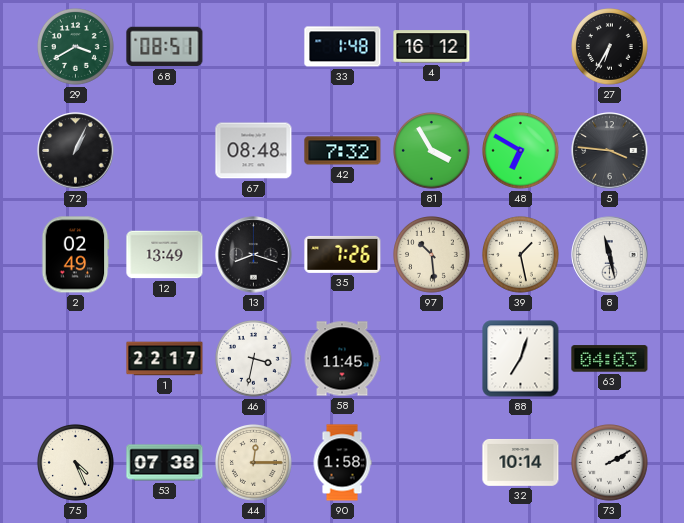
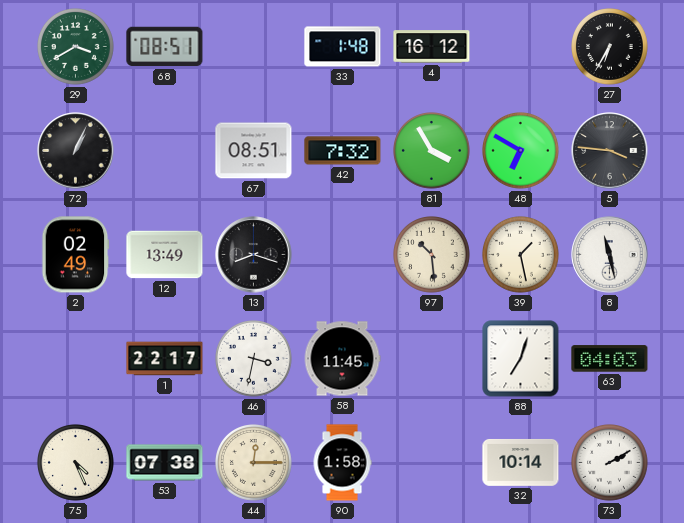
67: 08:48 -> 08:51
35: 7:26 -> none
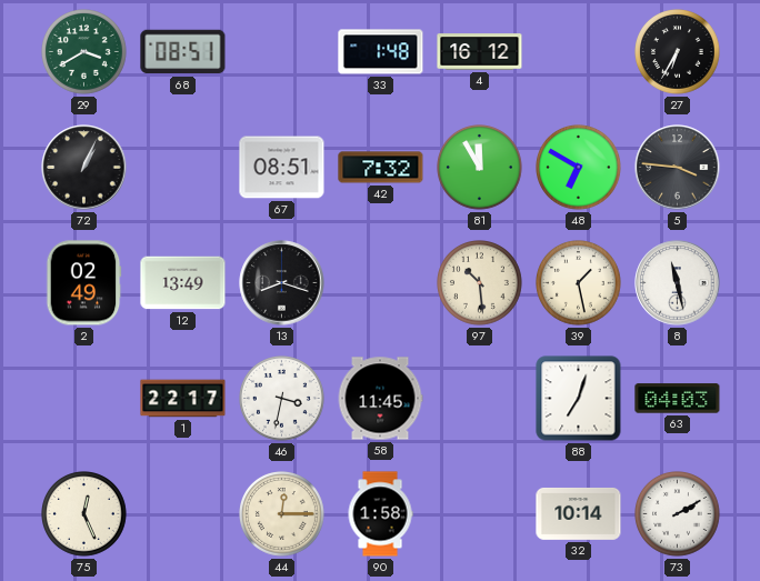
81: 3:55 -> 11:55
75: 4:26 -> 12:26
53: 07:38 -> none
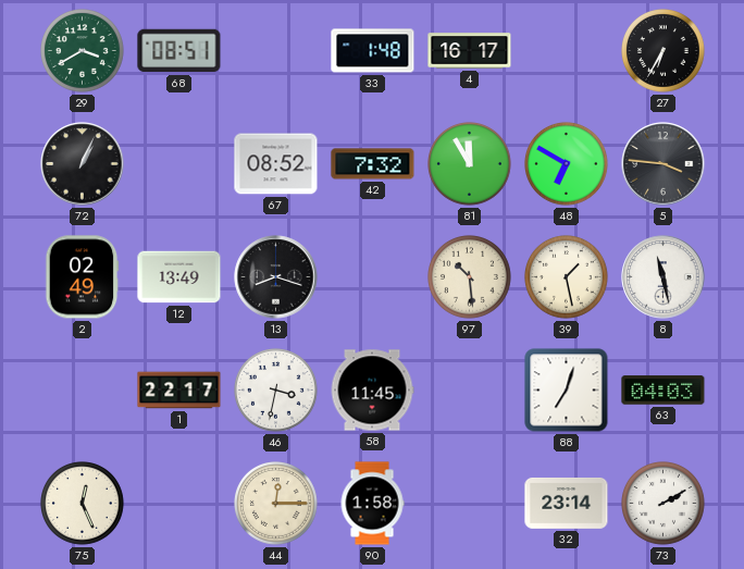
4: 16:12 -> 16:17
67: 08:51 -> 08:52
32: 10:14 -> 23:14
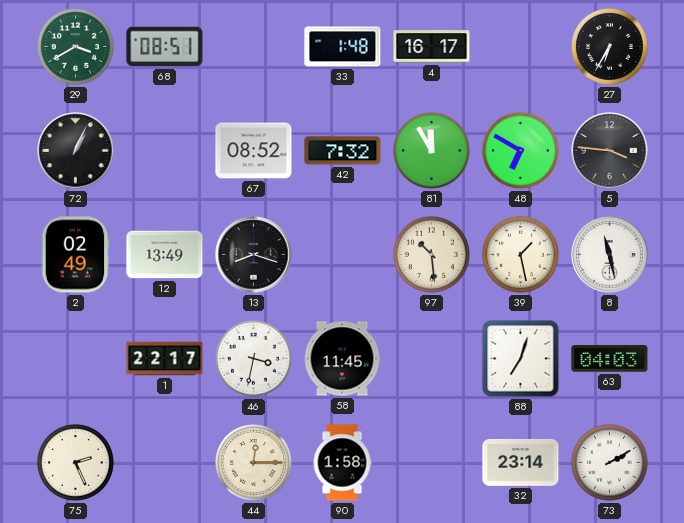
75: 12:26 -> 2:26
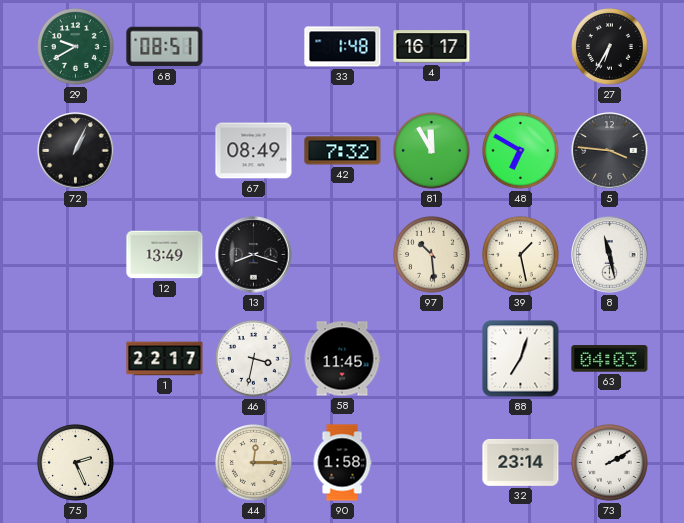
29: 3:40 -> 9:40
67: 08:52 -> 08:49
2: 02:49 -> none
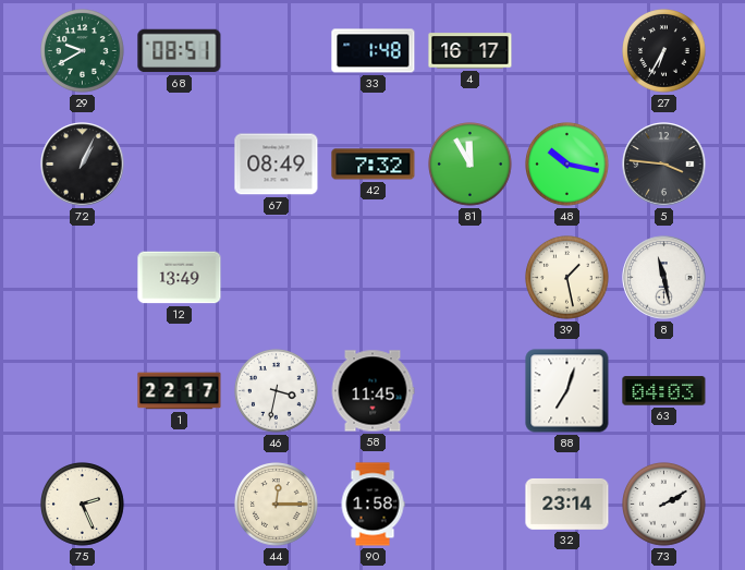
48: 6:50 -> 10:17
13: 8:18 -> none
97: 10:29 -> none
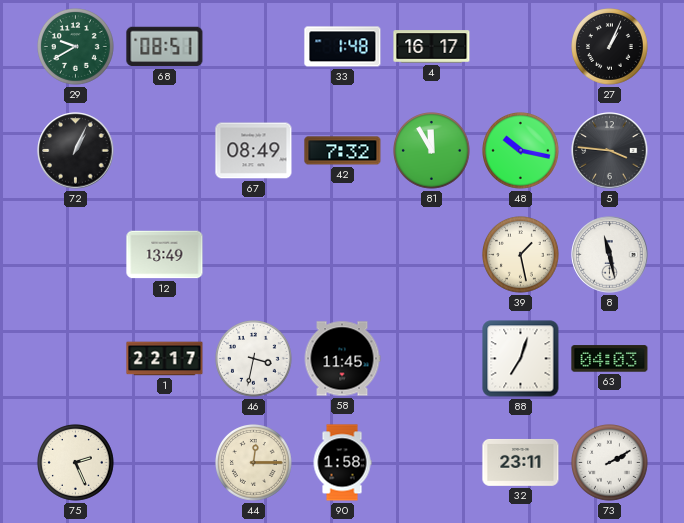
27: 6:35 -> 1:04
32: 23:14 -> 23:11
